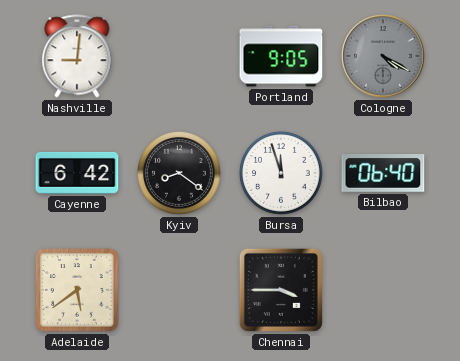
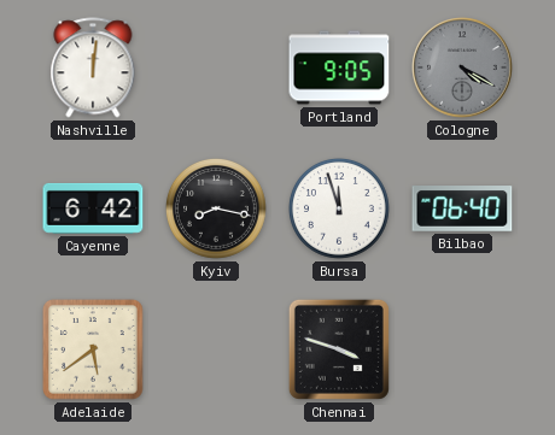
Nashville: 9:01 -> 12:01
Kyiv: 8:21 -> 8:17
Chennai: 3:45 -> 3:48
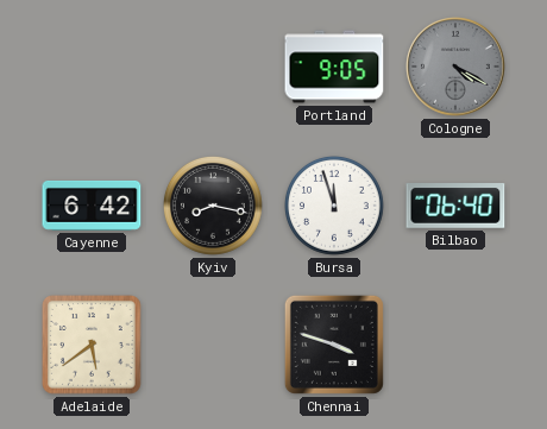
Nashville: 12:01 -> none
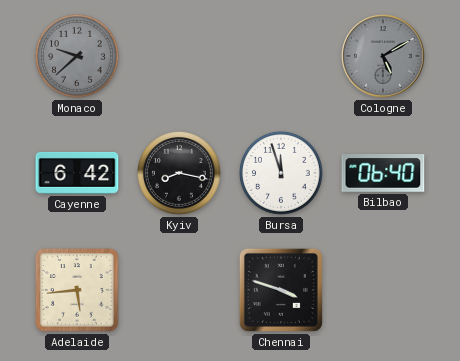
Monaco: none -> 9:38
Portland: 9:05 -> none
Cologne: 4:20 -> 5:10
Adelaide: 5:39 -> 5:44
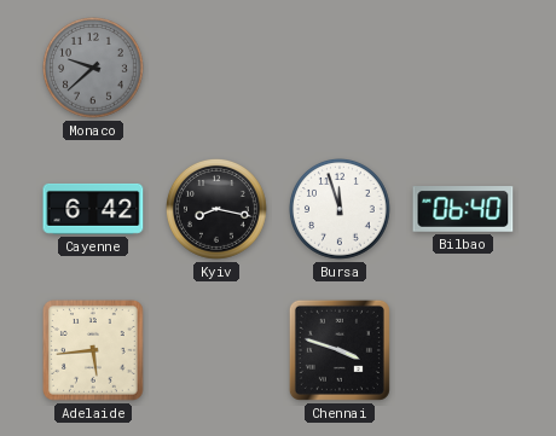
Cologne: 5:10 -> none
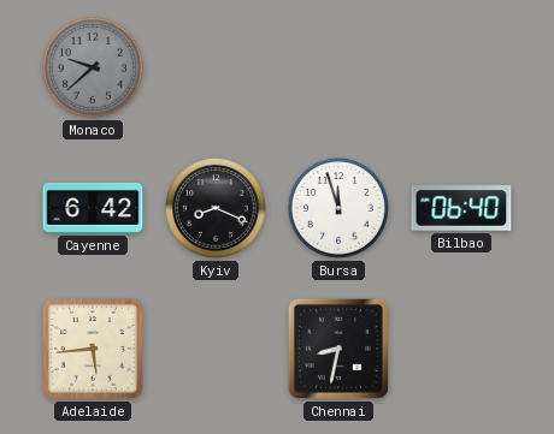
Kyiv: 8:17 -> 8:19
Chennai: 3:48 -> 8:32
